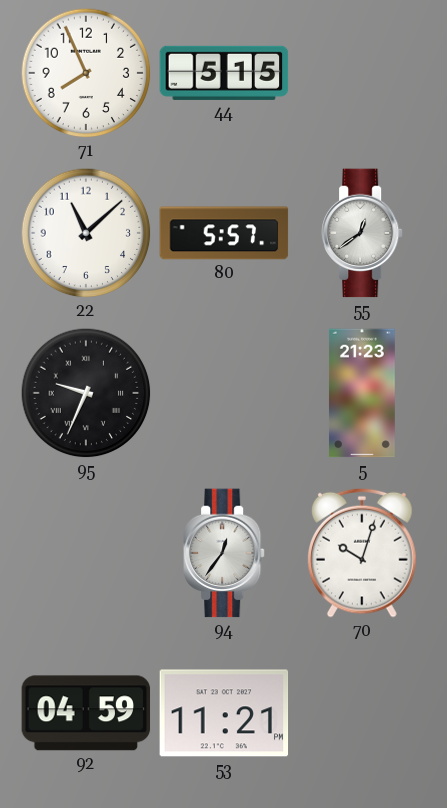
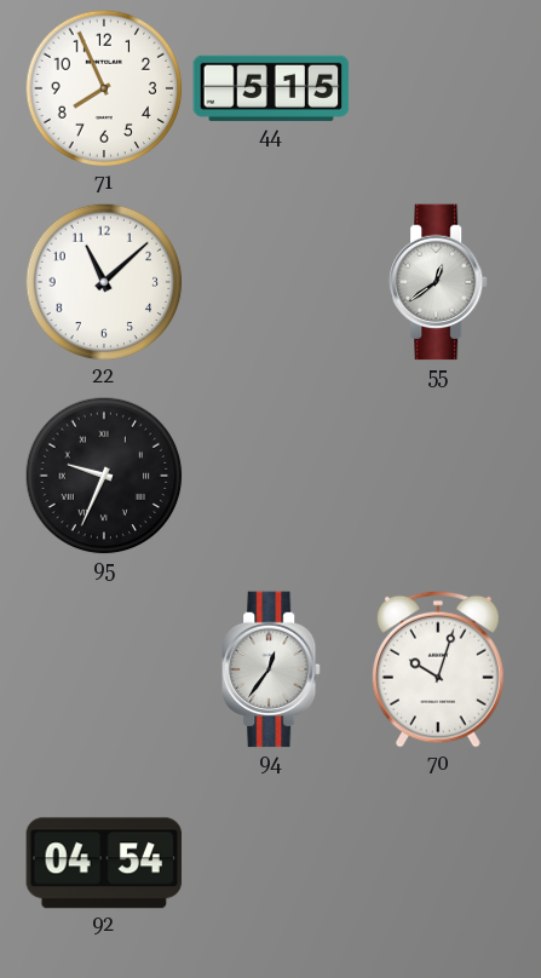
80: 5:57 -> none
5: 21:23 -> none
92: 04:59 -> 04:54
53: 11:21 -> none
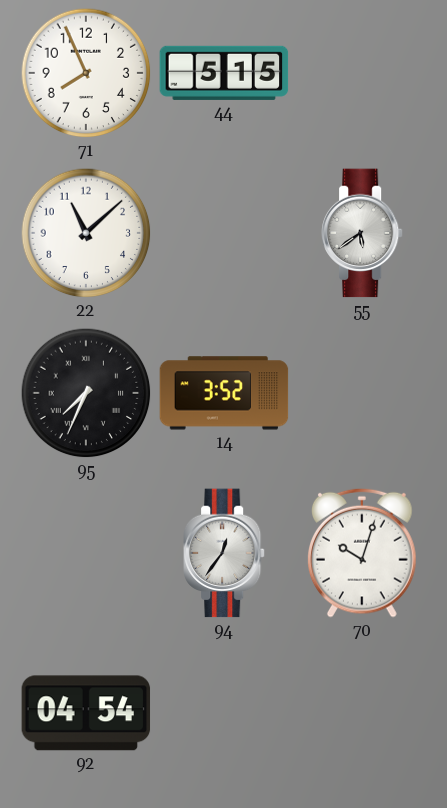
55: 12:39 -> 5:39
95: 9:34 -> 7:34
14: none -> 3:52
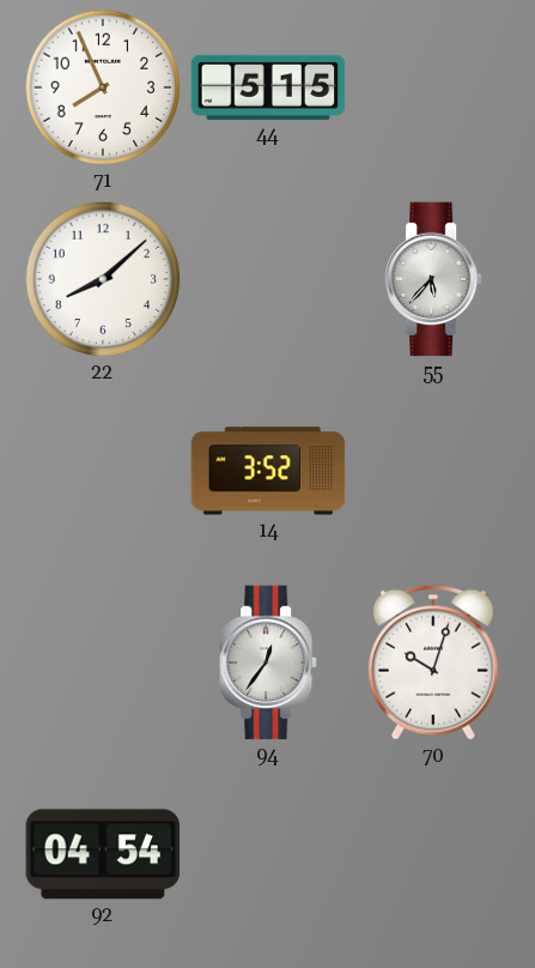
22: 11:08 -> 8:08
55: 5:39 -> 5:37
95: 7:34 -> none
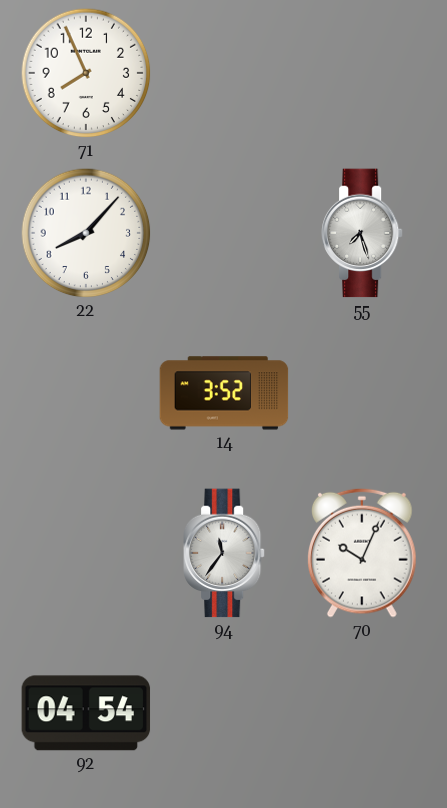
44: 5:15 -> none
22: 8:08 -> 8:07
55: 5:37 -> 7:27
94: 12:36 -> 11:36
70: 10:03 -> 10:04
